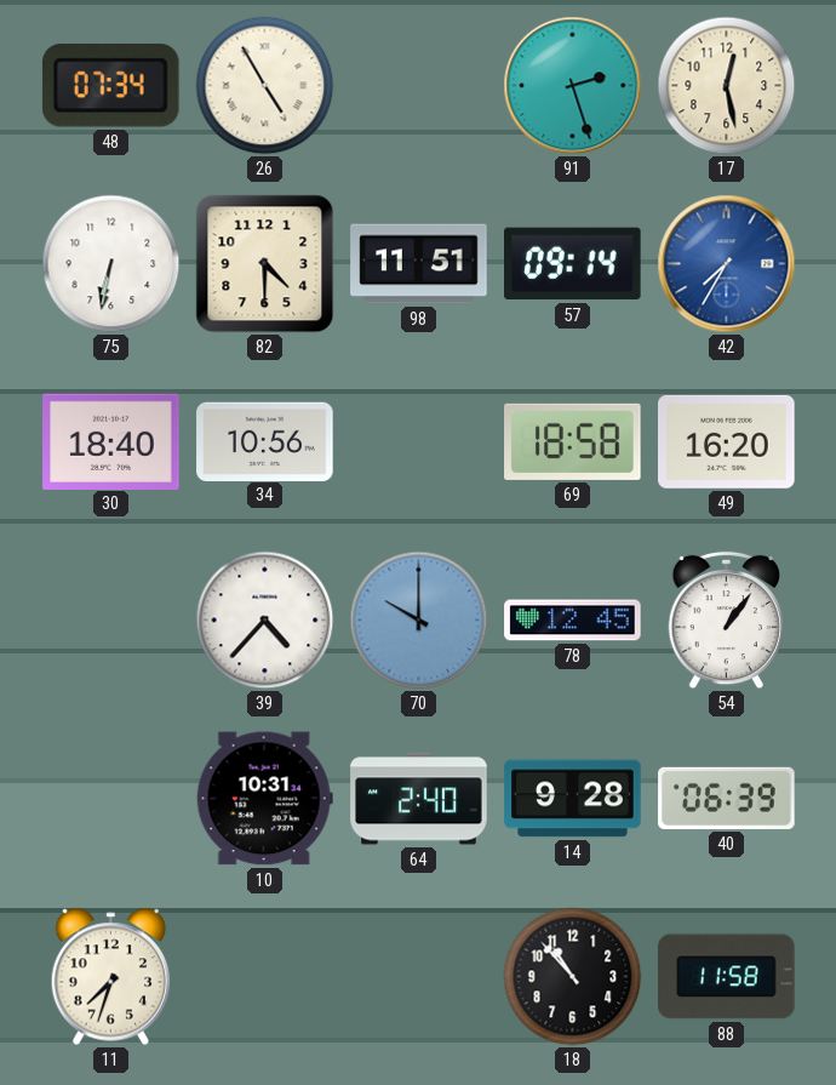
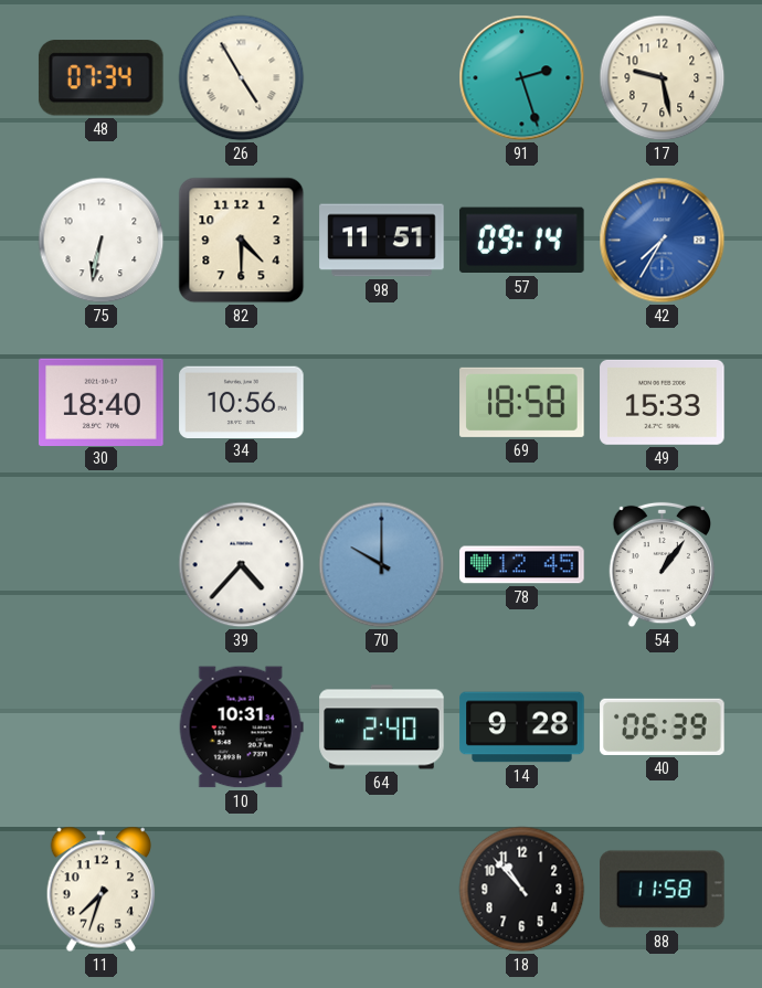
17: 12:28 -> 9:28
49: 16:20 -> 15:33
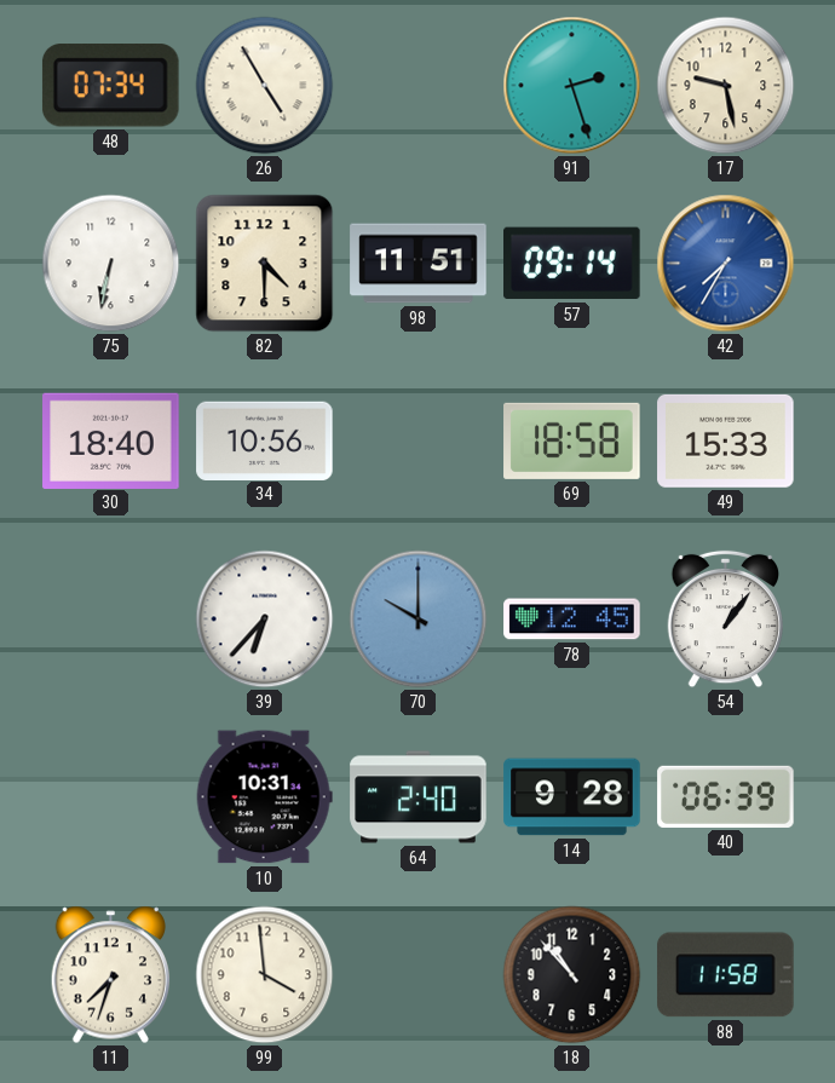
39: 4:37 -> 6:37
99: none -> 3:59
